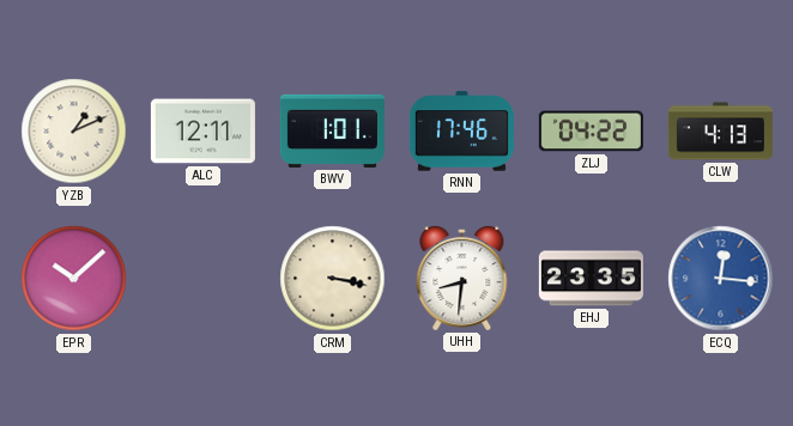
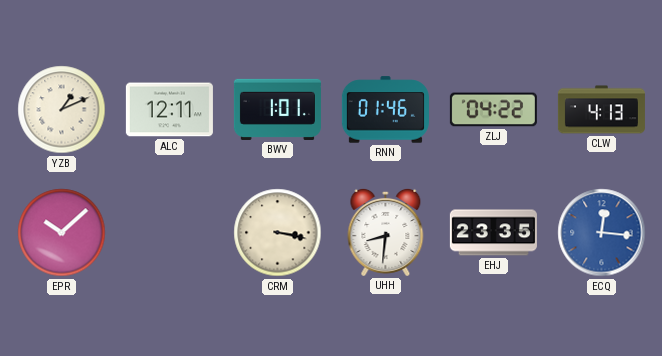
RNN: 17:46 -> 01:46
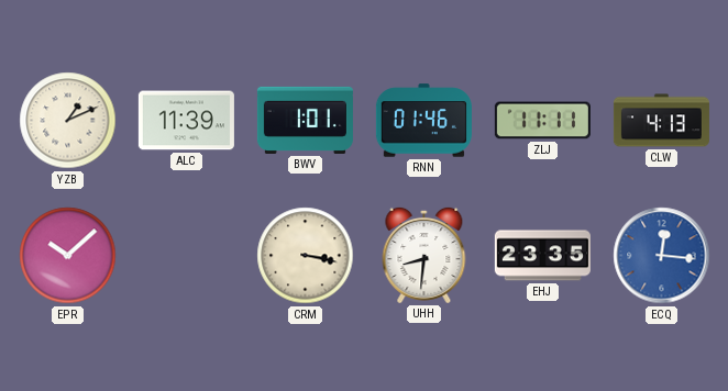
ALC: 12:11 -> 11:39
ZLJ: 04:22 -> 11:11
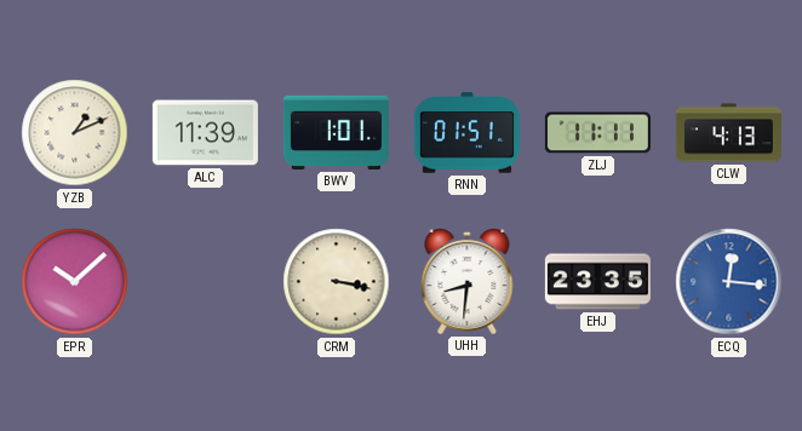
RNN: 01:46 -> 01:51
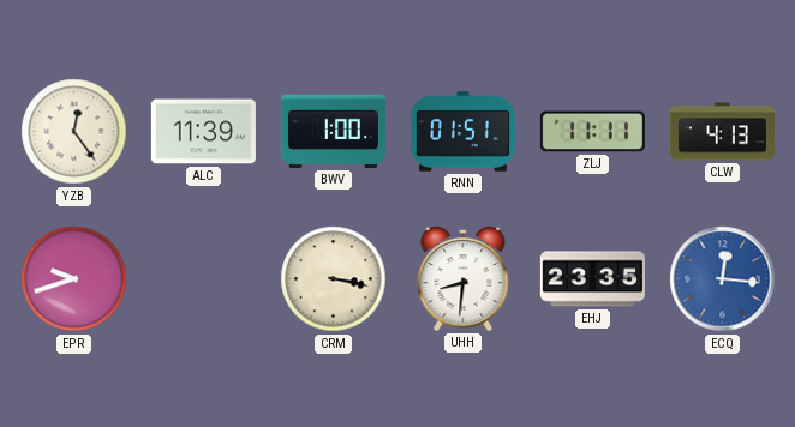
YZB: 1:11 -> 12:24
BWV: 1:01 -> 1:00
EPR: 10:08 -> 9:42
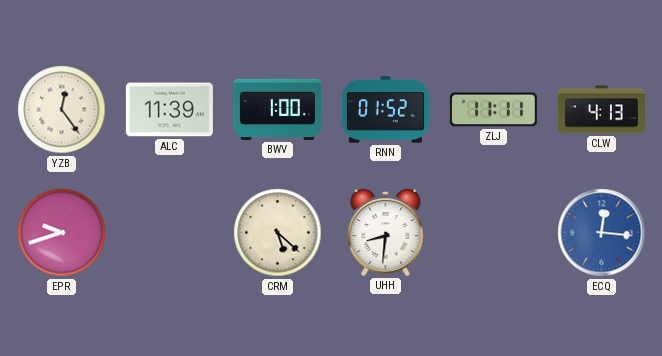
RNN: 01:51 -> 01:52
CRM: 3:17 -> 5:22
EHJ: 23:35 -> none
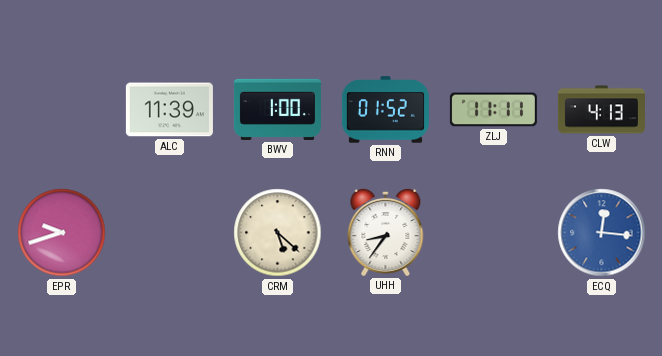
YZB: 12:24 -> none
UHH: 8:31 -> 8:36
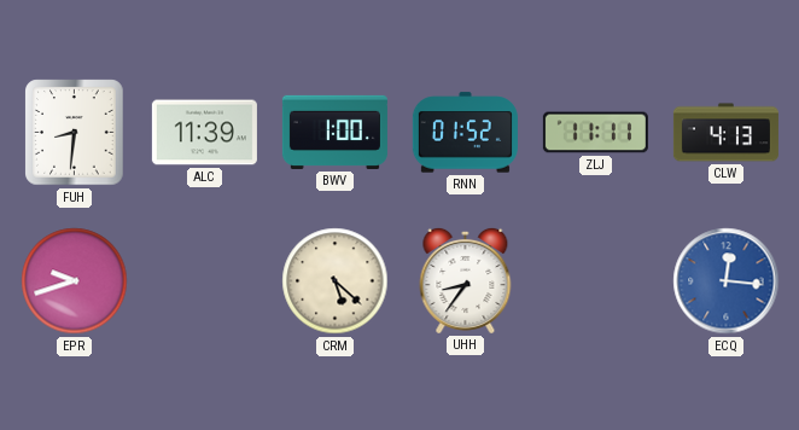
FUH: none -> 8:31
